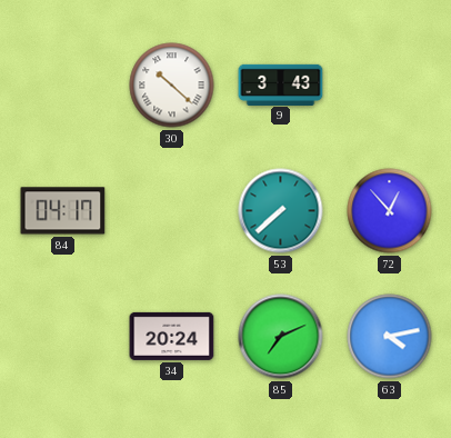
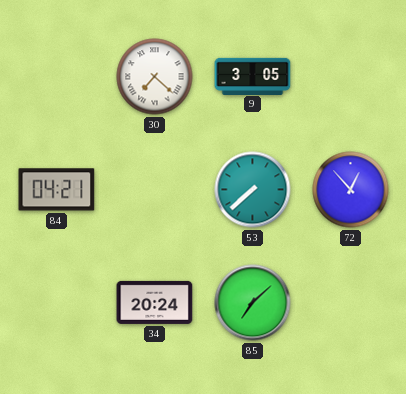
30: 10:22 -> 7:22
9: 3:43 -> 3:05
84: 04:17 -> 04:21
85: 7:11 -> 7:08
63: 4:13 -> none
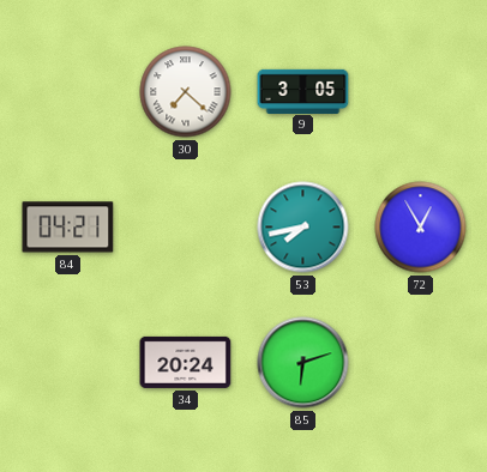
53: 7:38 -> 7:43
72: 12:53 -> 12:55
85: 7:08 -> 6:12
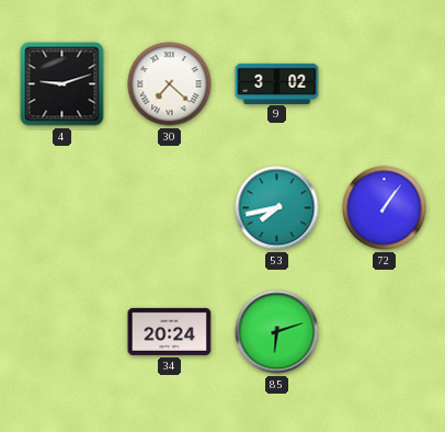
4: none -> 9:12
9: 3:05 -> 3:02
84: 04:21 -> none
72: 12:55 -> 1:06
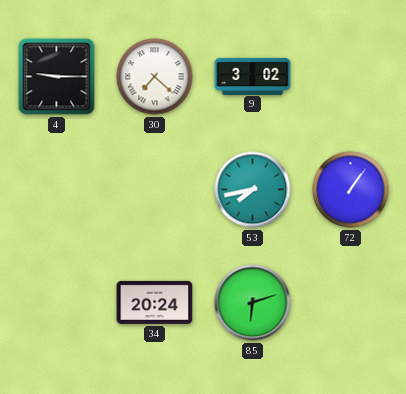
4: 9:12 -> 9:15
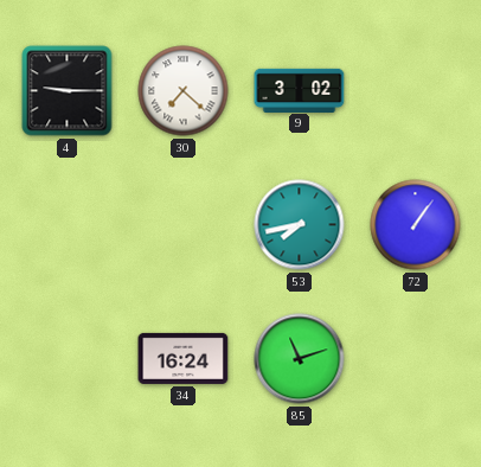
34: 20:24 -> 16:24
85: 6:12 -> 11:12
